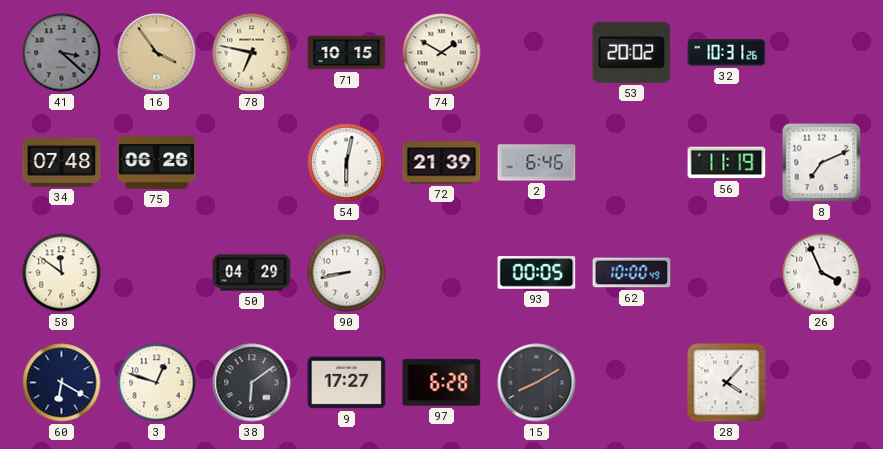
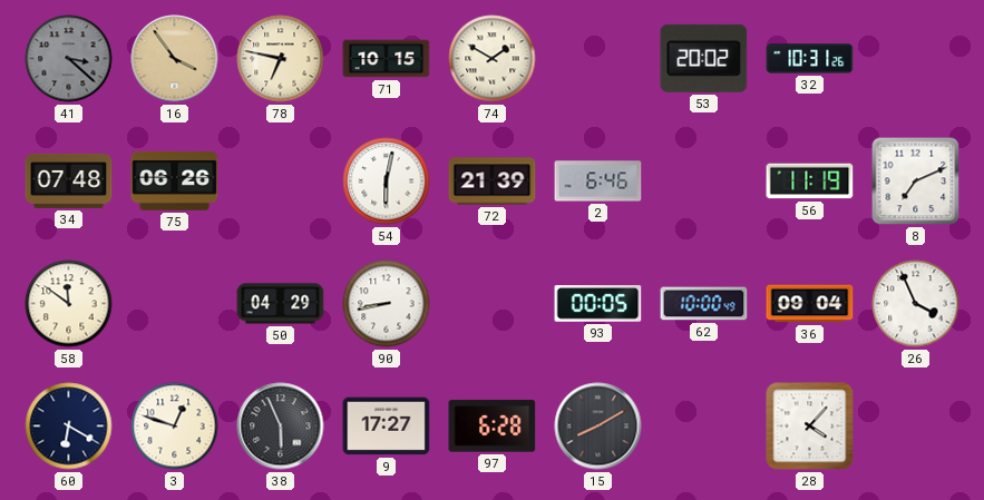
36: none -> 09:04
38: 6:09 -> 5:56
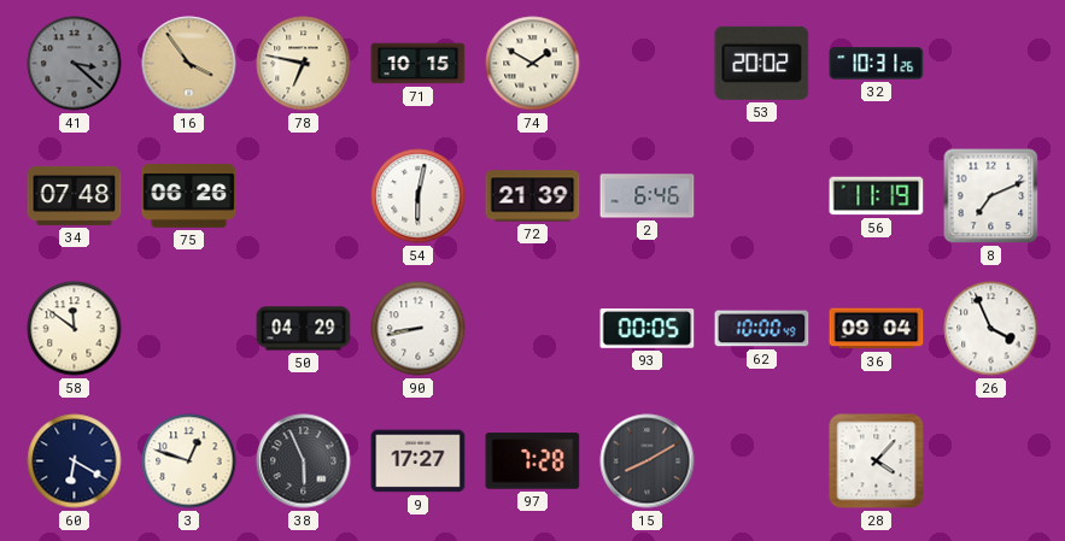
97: 6:28 -> 7:28
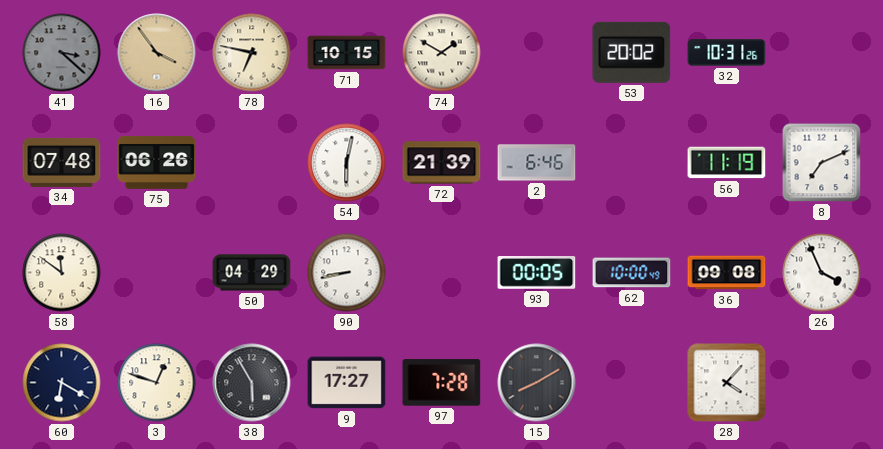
36: 09:04 -> 09:08
38: 5:56 -> 5:55
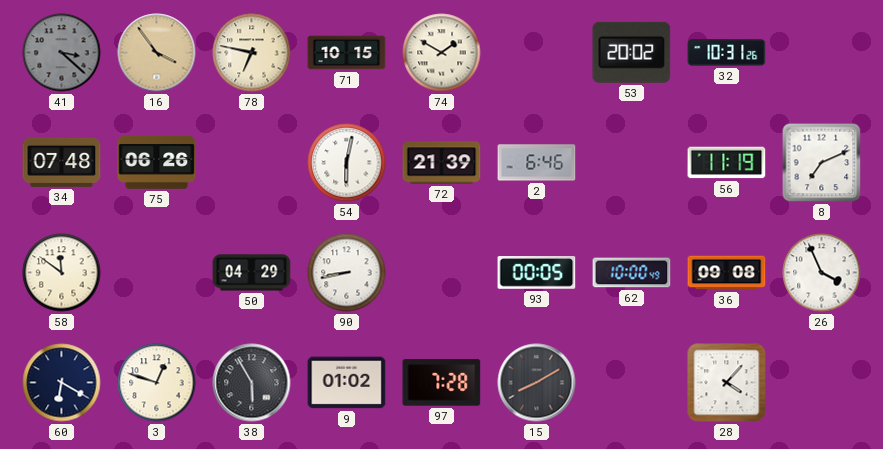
9: 17:27 -> 01:02
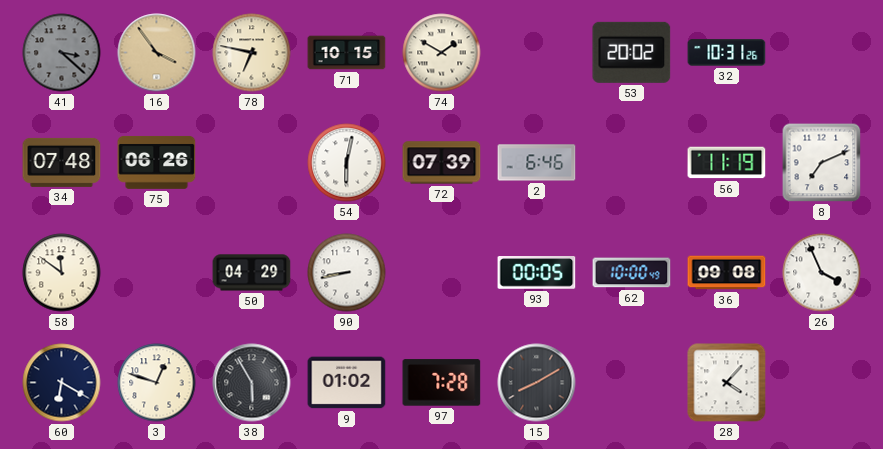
72: 21:39 -> 07:39
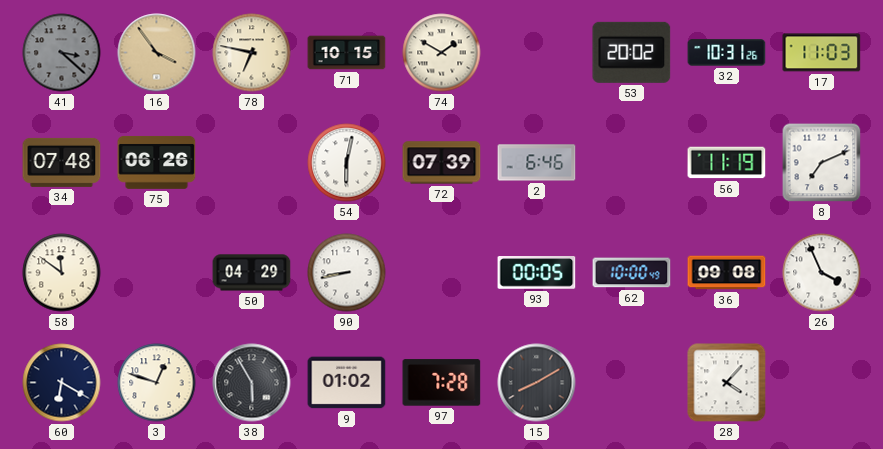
17: none -> 11:03
